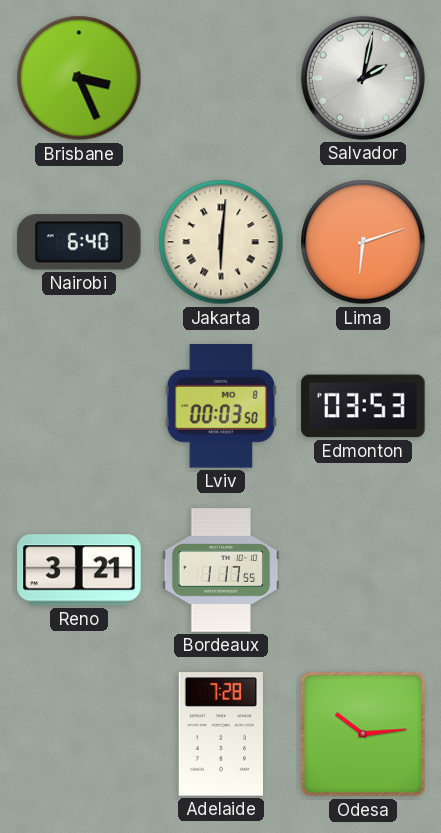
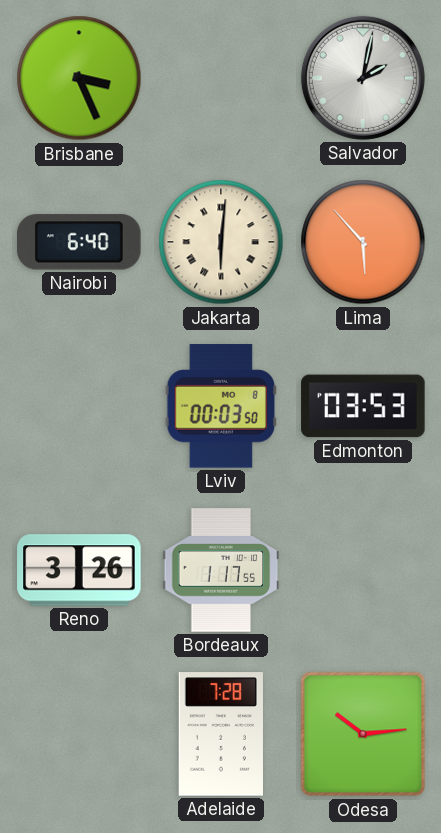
Lima: 6:12 -> 5:53
Reno: 3:21 -> 3:26
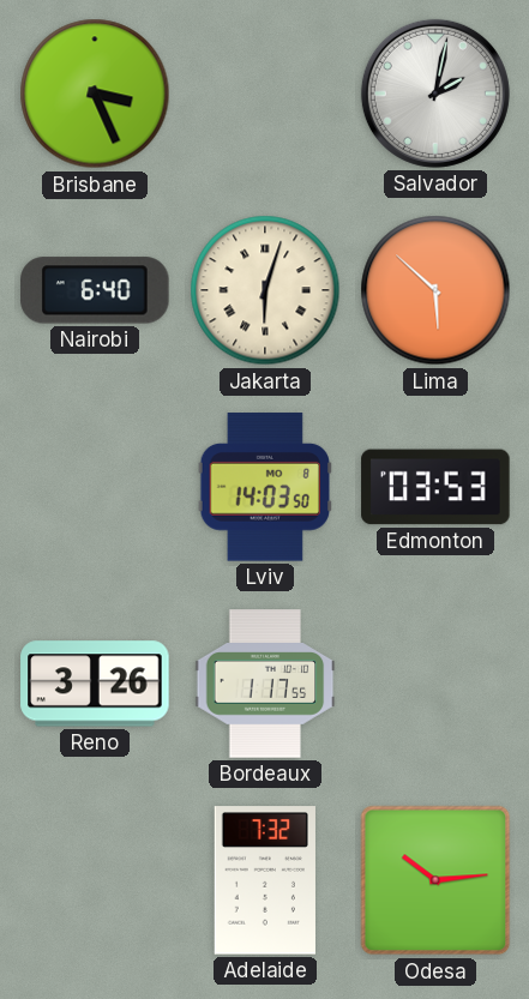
Jakarta: 6:01 -> 6:03
Lima: 5:53 -> 5:52
Lviv: 00:03 -> 14:03
Adelaide: 7:28 -> 7:32
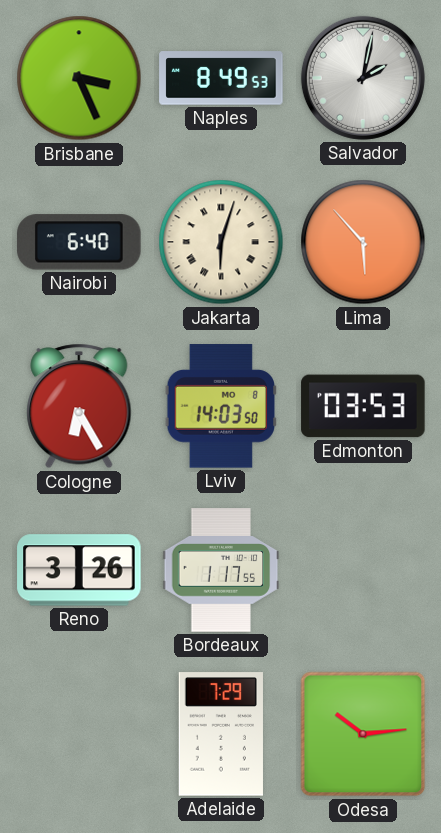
Naples: none -> 8:49
Lima: 5:52 -> 5:53
Cologne: none -> 6:25
Adelaide: 7:32 -> 7:29
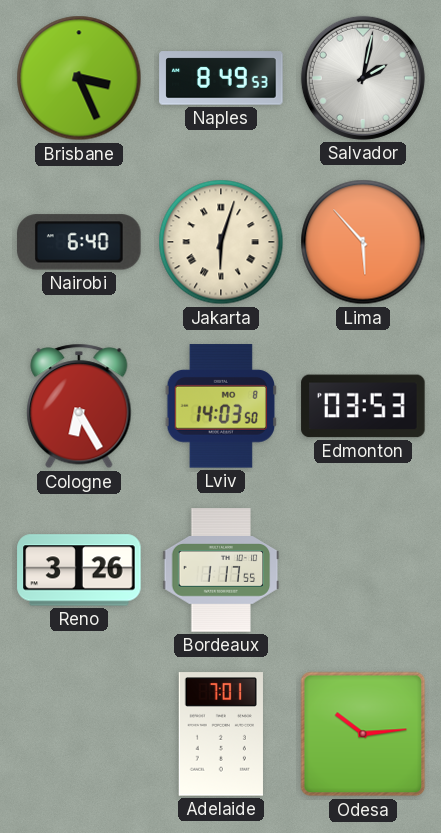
Adelaide: 7:29 -> 7:01
